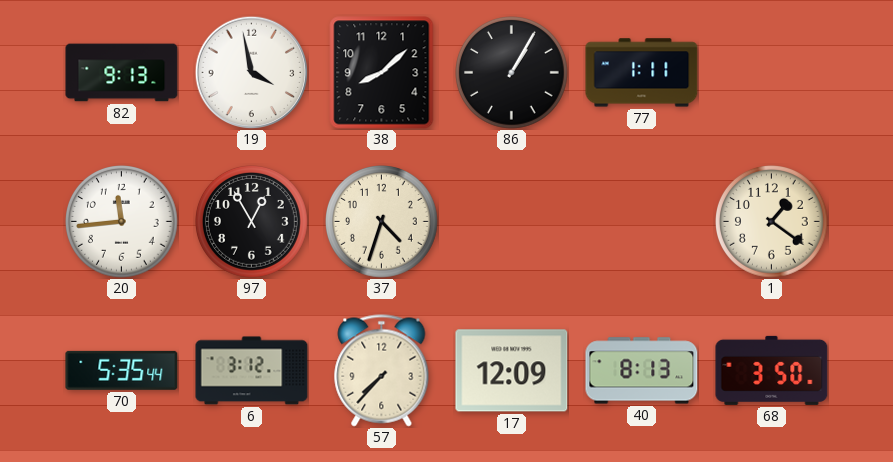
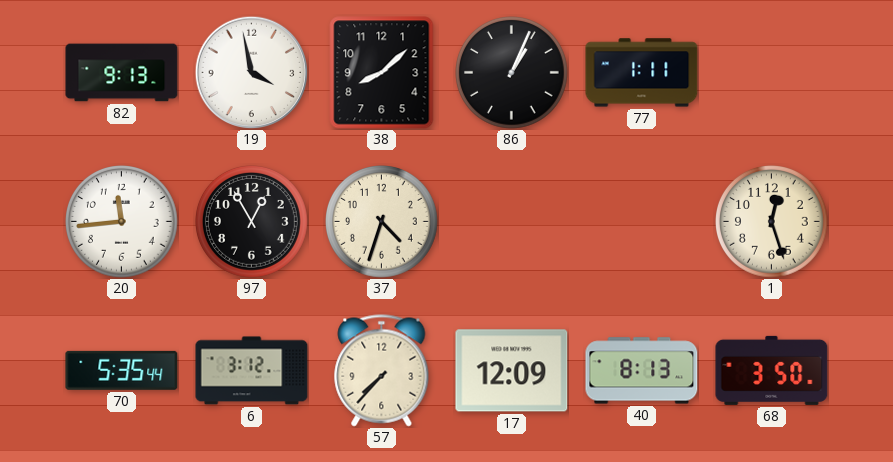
86: 1:05 -> 1:04
1: 1:21 -> 12:27
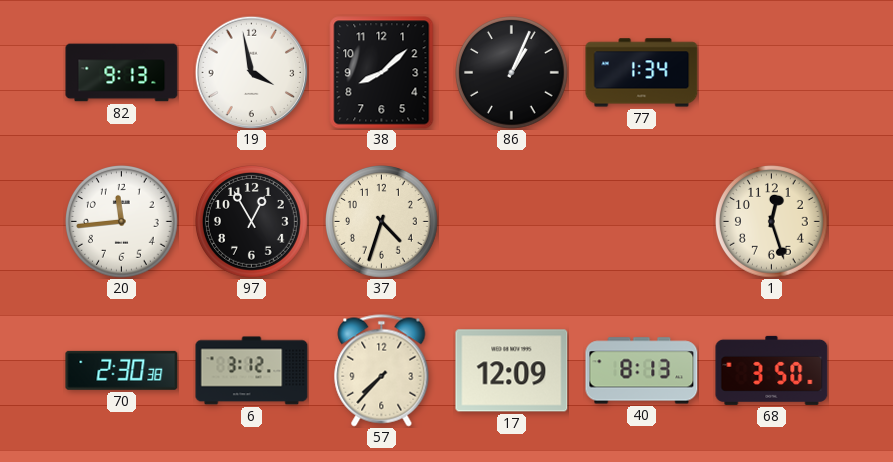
77: 1:11 -> 1:34
70: 5:35 -> 2:30
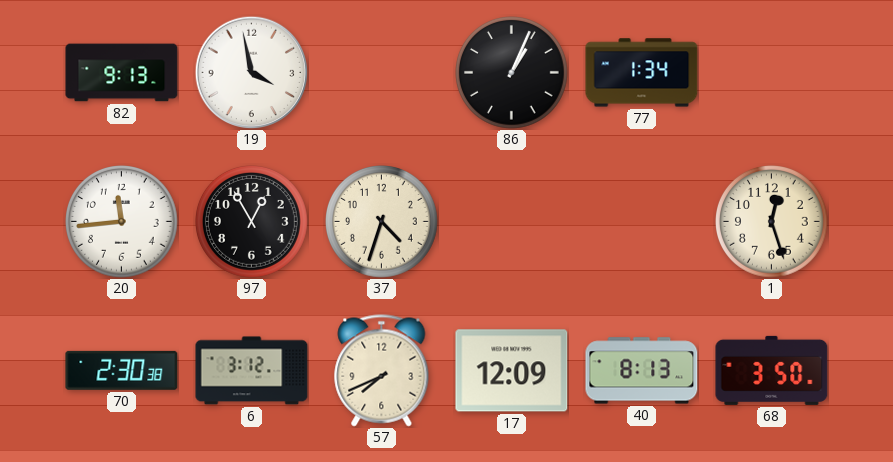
38: 8:08 -> none
57: 7:37 -> 7:41
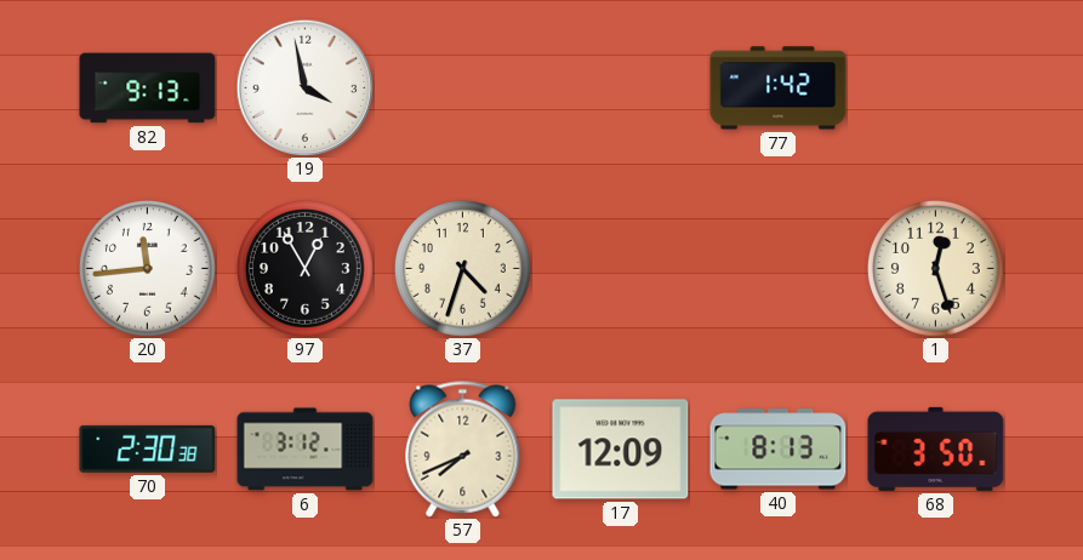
86: 1:04 -> none
77: 1:34 -> 1:42
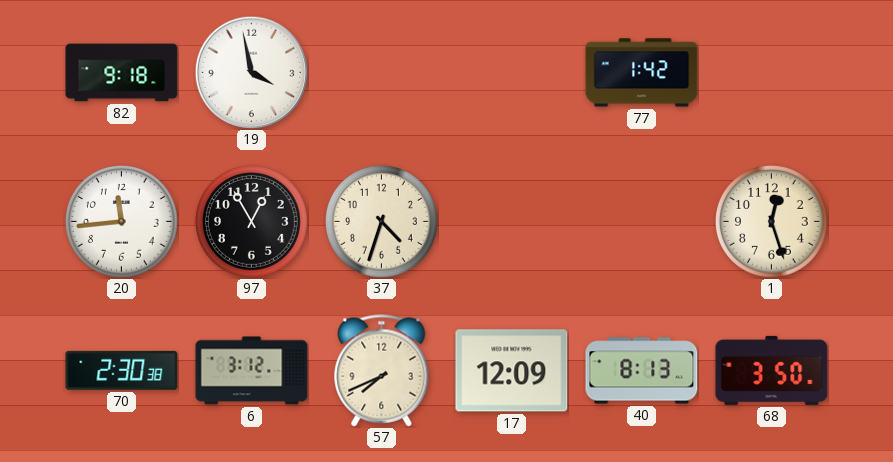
82: 9:13 -> 9:18
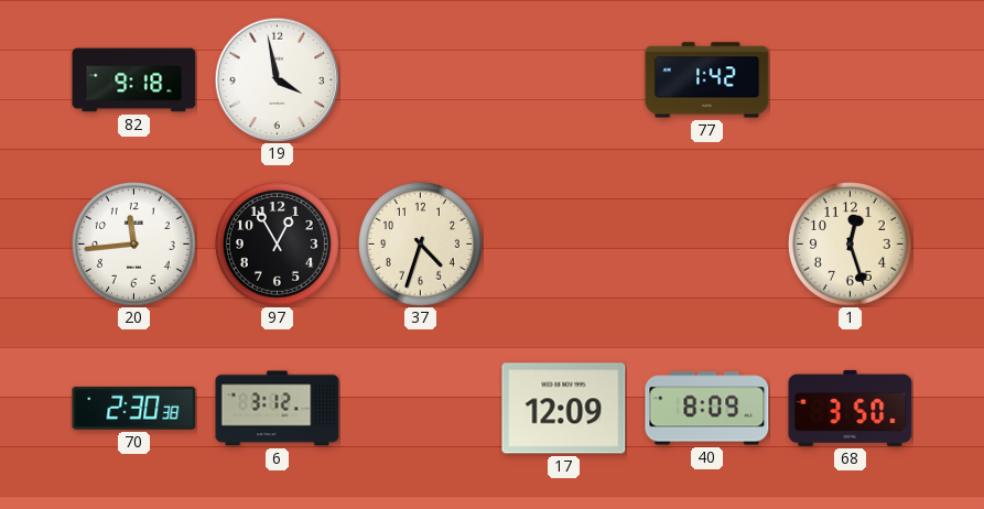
57: 7:41 -> none
40: 8:13 -> 8:09
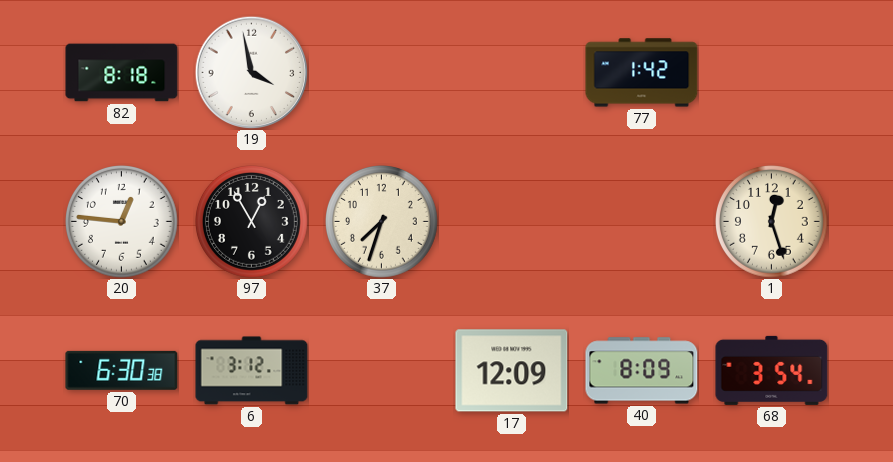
82: 9:18 -> 8:18
20: 11:44 -> 12:46
37: 4:33 -> 7:33
70: 2:30 -> 6:30
68: 3:50 -> 3:54
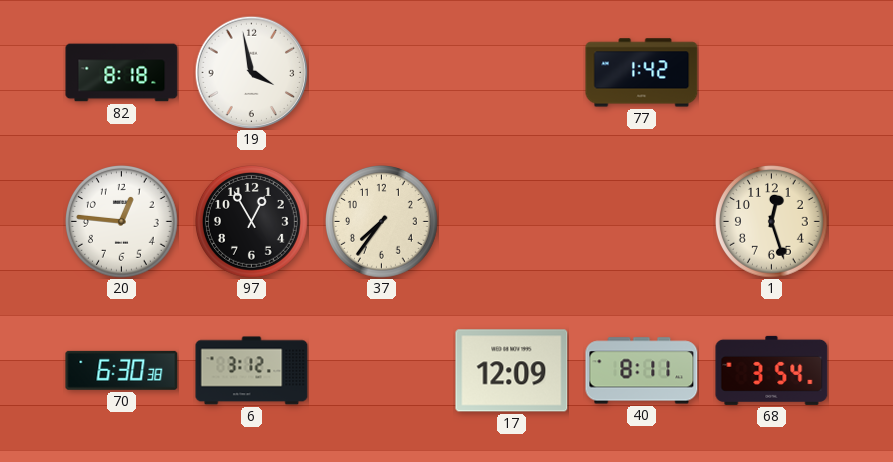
37: 7:33 -> 7:36
40: 8:09 -> 8:11
